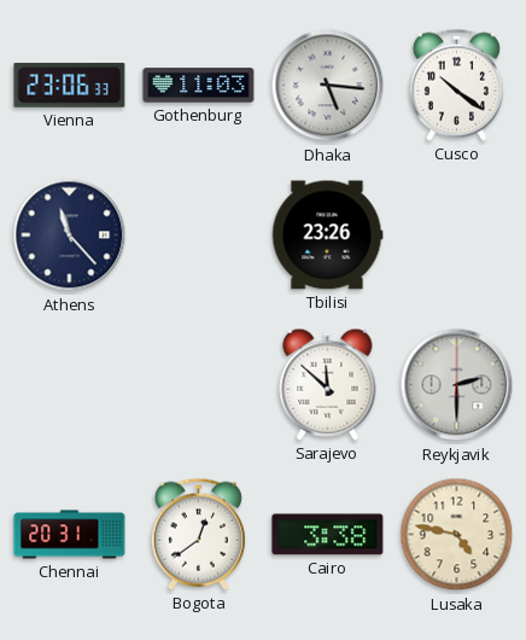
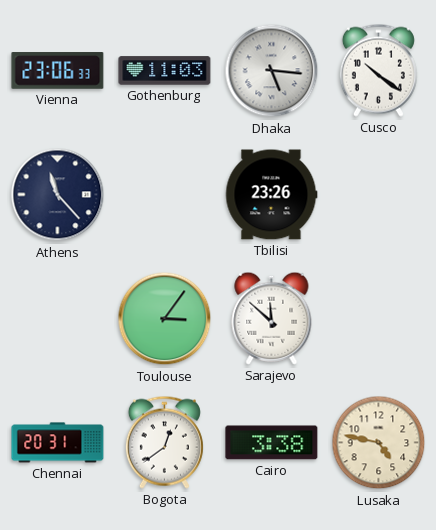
Toulouse: none -> 3:06
Reykjavik: 2:30 -> none
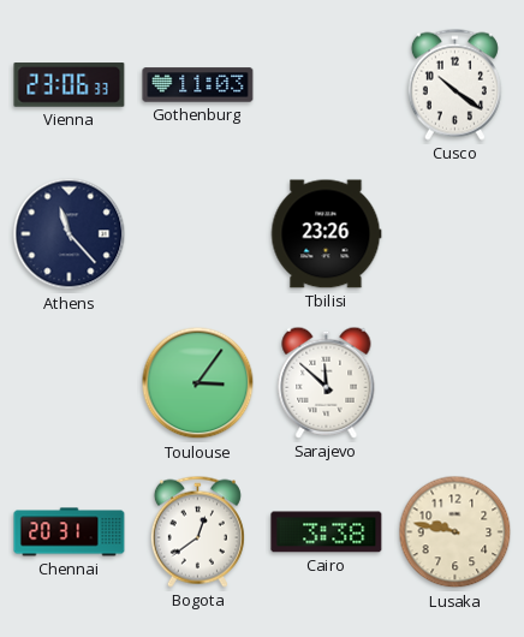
Dhaka: 5:16 -> none
Lusaka: 4:47 -> 9:47
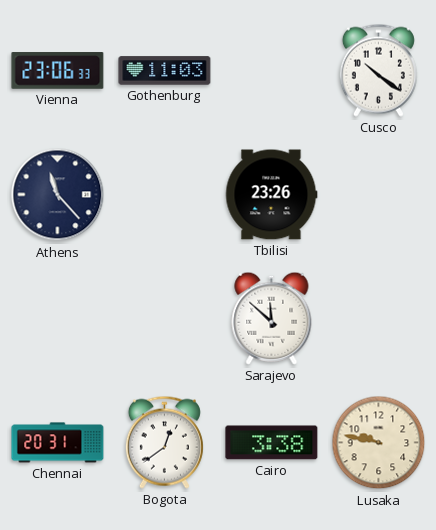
Toulouse: 3:06 -> none
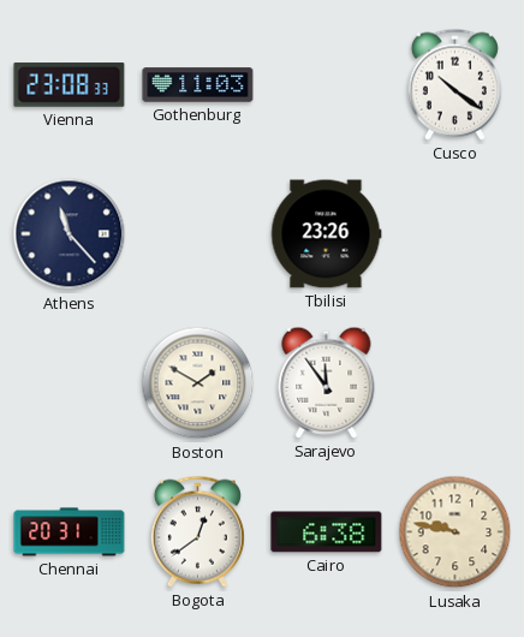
Vienna: 23:06 -> 23:08
Boston: none -> 1:50
Sarajevo: 11:52 -> 11:54
Cairo: 3:38 -> 6:38
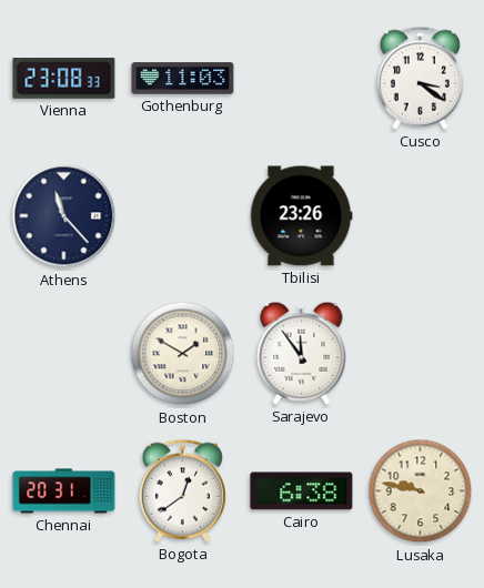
Cusco: 10:21 -> 3:21
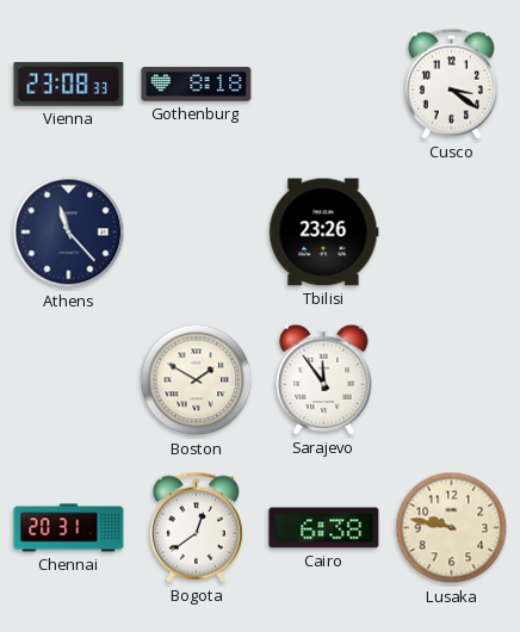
Gothenburg: 11:03 -> 8:18
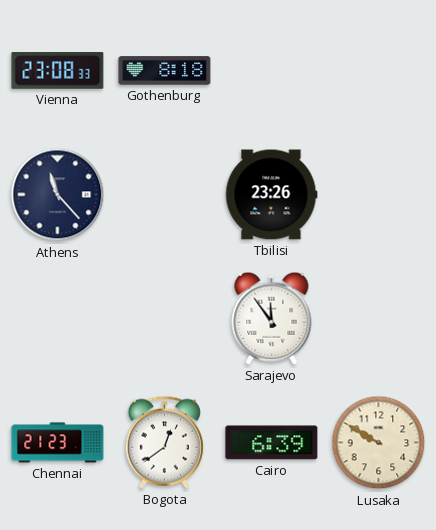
Cusco: 3:21 -> none
Boston: 1:50 -> none
Chennai: 20:31 -> 21:23
Cairo: 6:38 -> 6:39
Lusaka: 9:47 -> 9:50
